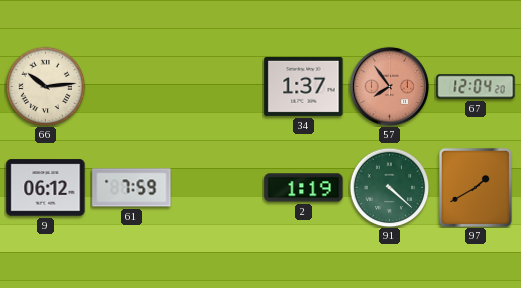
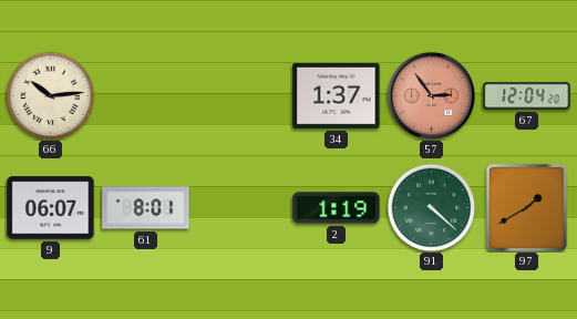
57: 7:54 -> 2:54
9: 06:12 -> 06:07
61: 7:59 -> 8:01
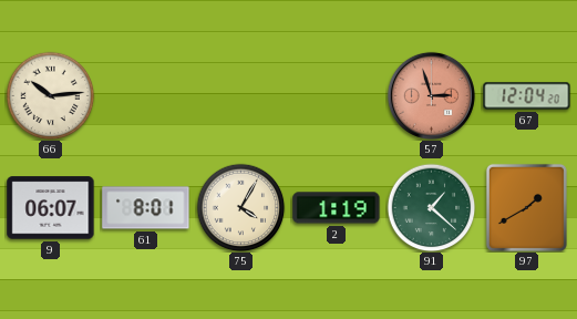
34: 1:37 -> none
57: 2:54 -> 2:57
75: none -> 4:05
91: 4:22 -> 1:22
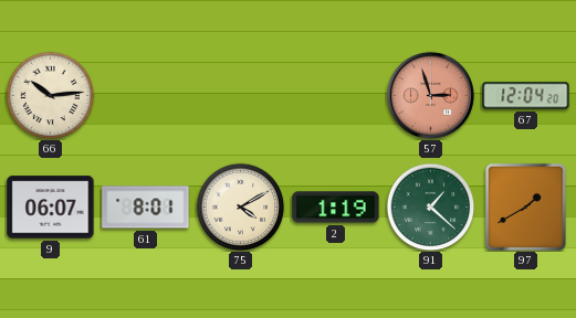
75: 4:05 -> 4:10
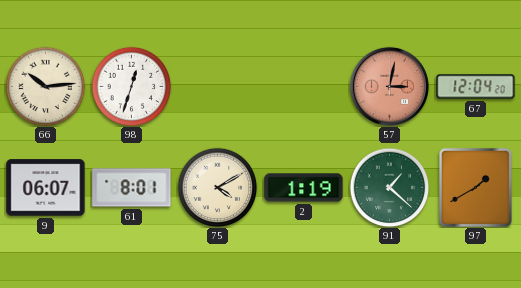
98: none -> 12:33
57: 2:57 -> 3:02
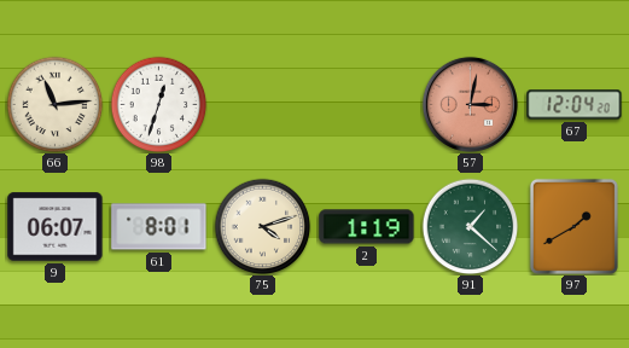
66: 10:14 -> 11:14
75: 4:10 -> 4:12
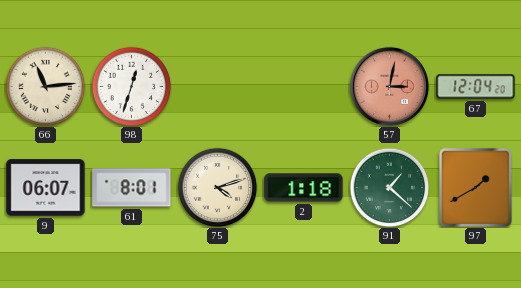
2: 1:19 -> 1:18
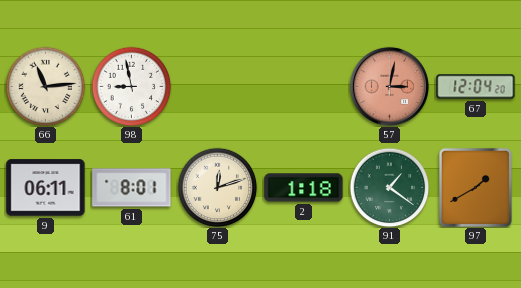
98: 12:33 -> 8:58
9: 06:07 -> 06:11
75: 4:12 -> 12:12
91: 1:22 -> 1:21
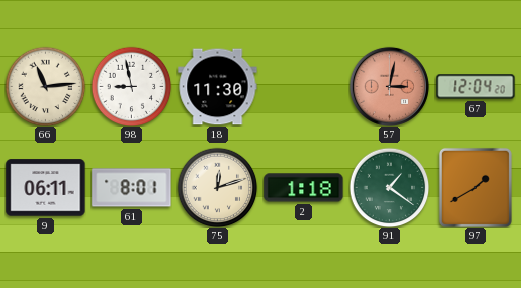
18: none -> 11:30
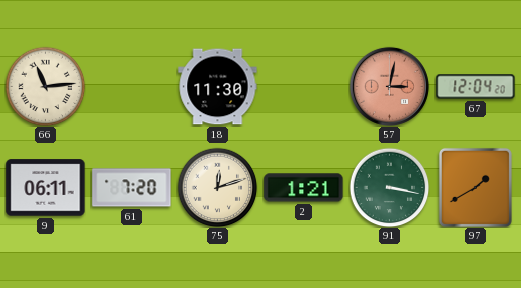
98: 8:58 -> none
61: 8:01 -> 7:20
2: 1:18 -> 1:21
91: 1:21 -> 3:17
